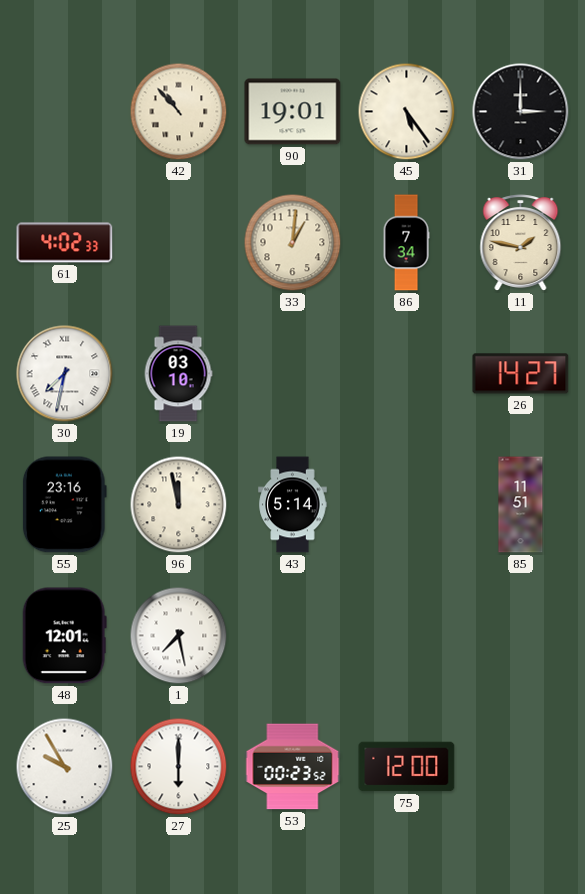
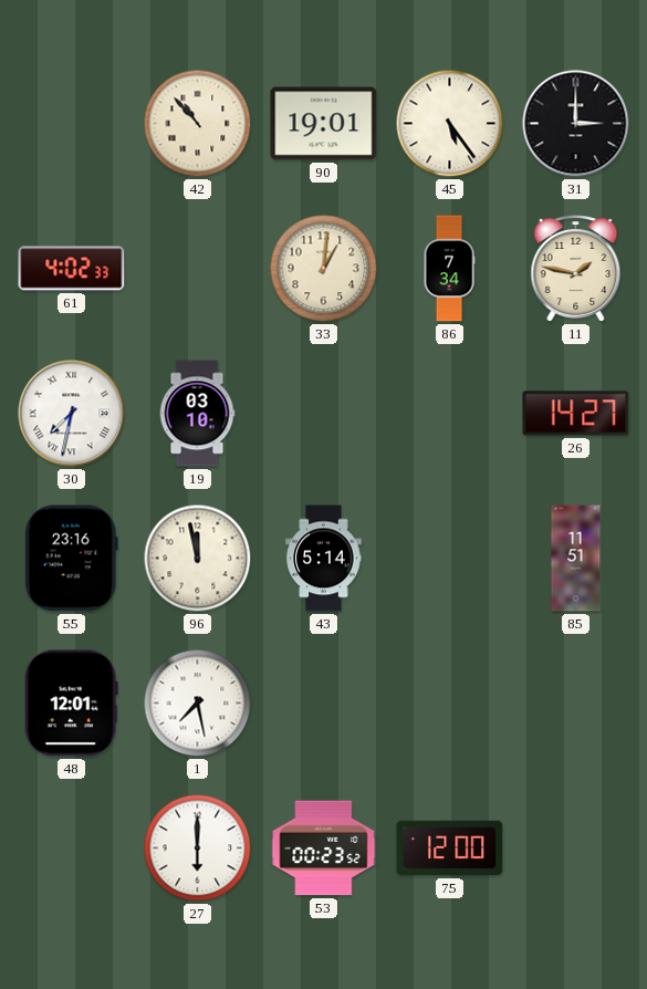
25: 9:55 -> none
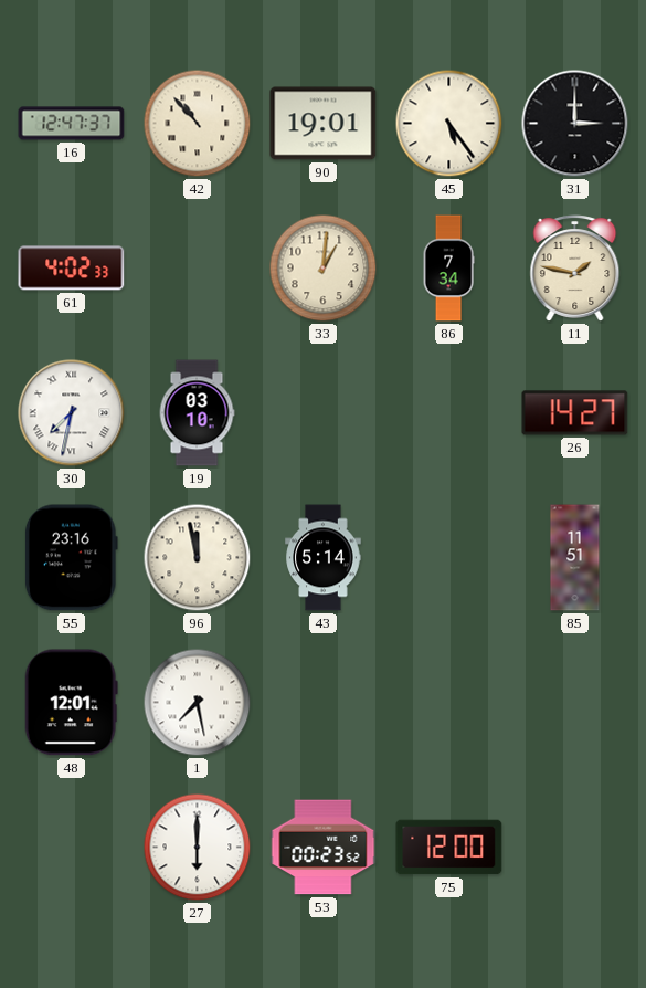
16: none -> 12:47
